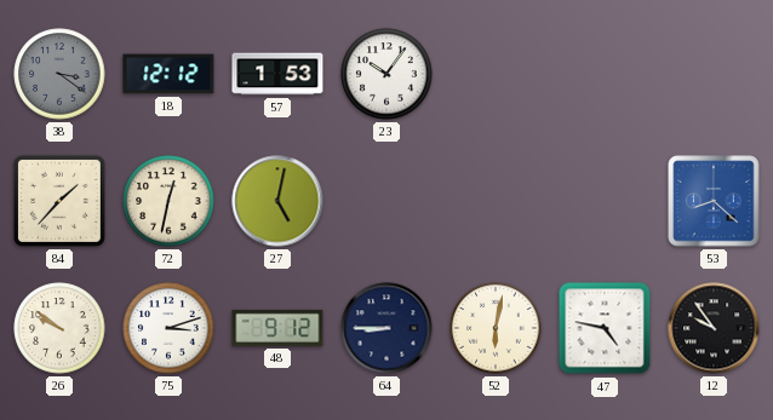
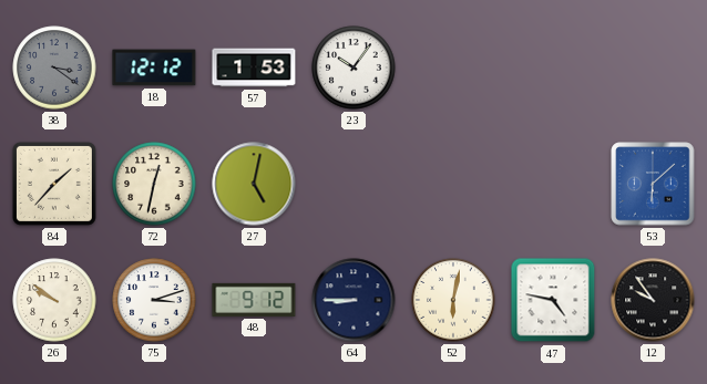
53: 8:22 -> 6:08
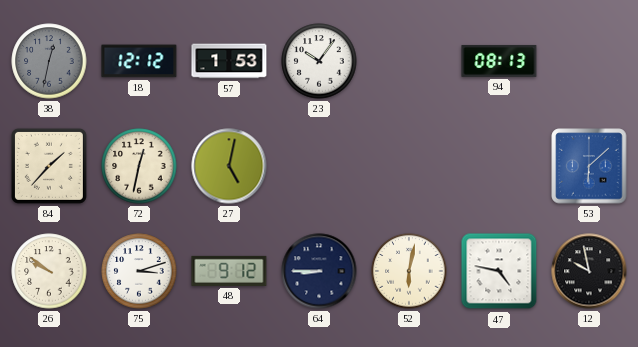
38: 3:21 -> 12:32
94: none -> 08:13
12: 9:54 -> 9:58
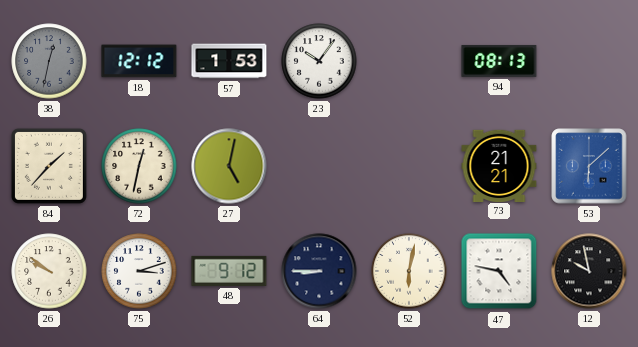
73: none -> 21:21
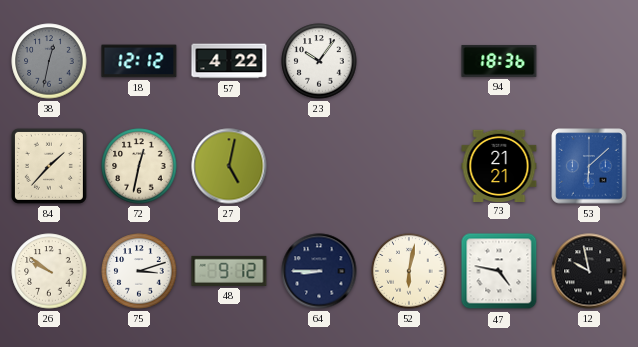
57: 1:53 -> 4:22
94: 08:13 -> 18:36
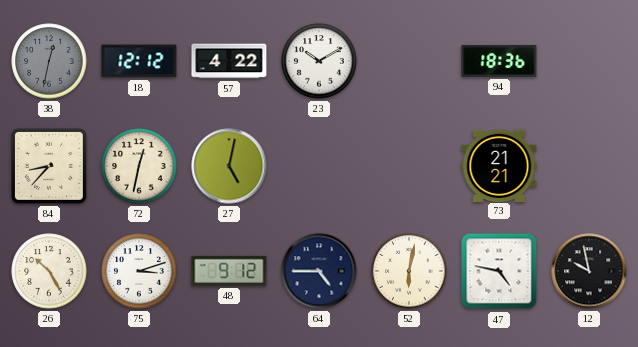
23: 10:06 -> 10:10
84: 1:37 -> 8:37
53: 6:08 -> none
26: 9:51 -> 10:25
64: 8:45 -> 4:45
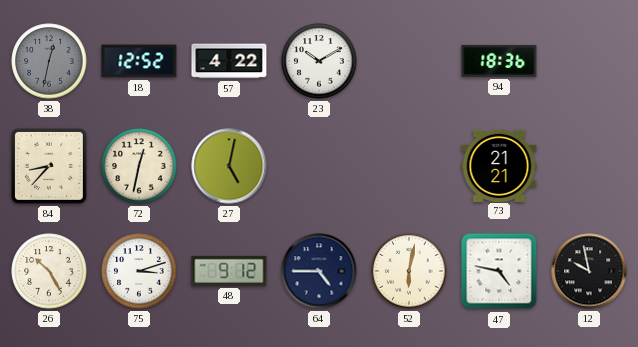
18: 12:12 -> 12:52
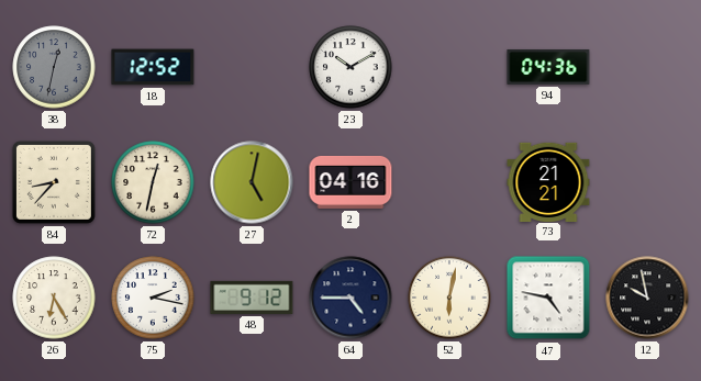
57: 4:22 -> none
94: 18:36 -> 04:36
2: none -> 04:16
26: 10:25 -> 6:25
75: 3:12 -> 2:17
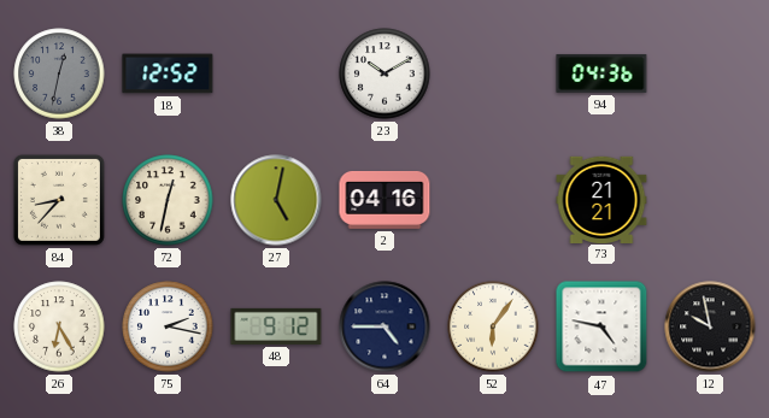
52: 6:02 -> 6:06
